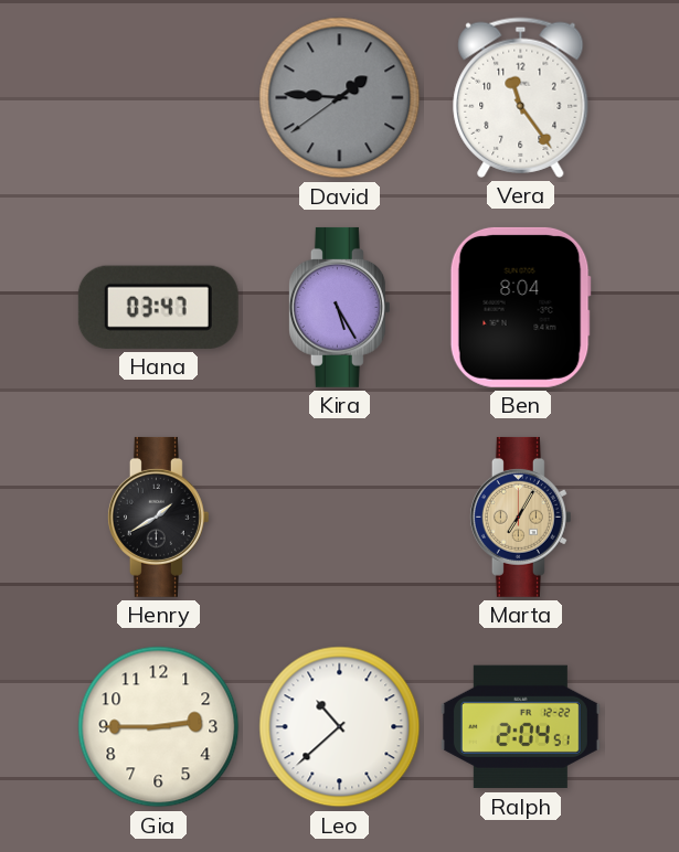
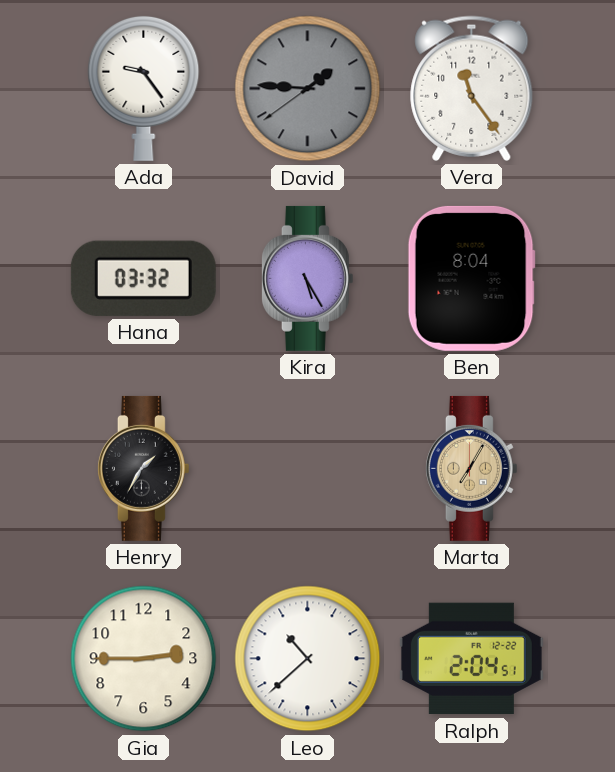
Ada: none -> 9:24
Hana: 03:47 -> 03:32
Henry: 1:40 -> 1:35
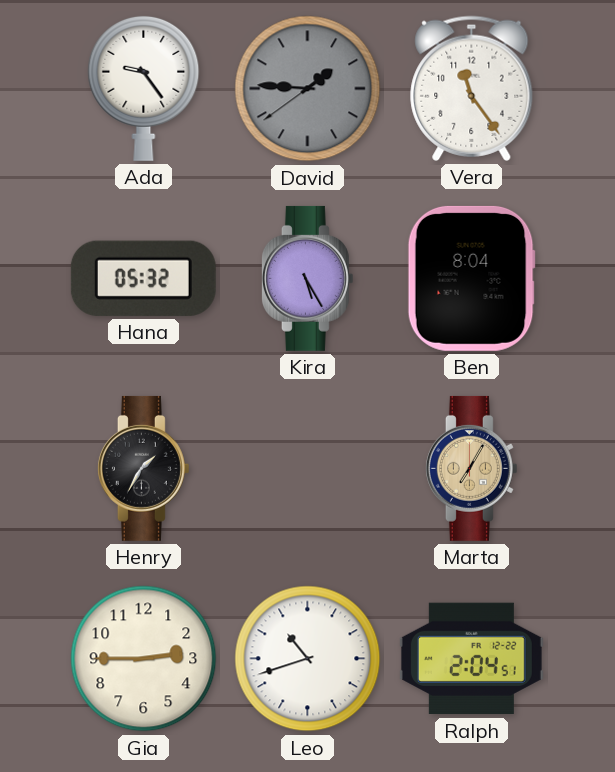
Hana: 03:32 -> 05:32
Leo: 10:38 -> 10:42
